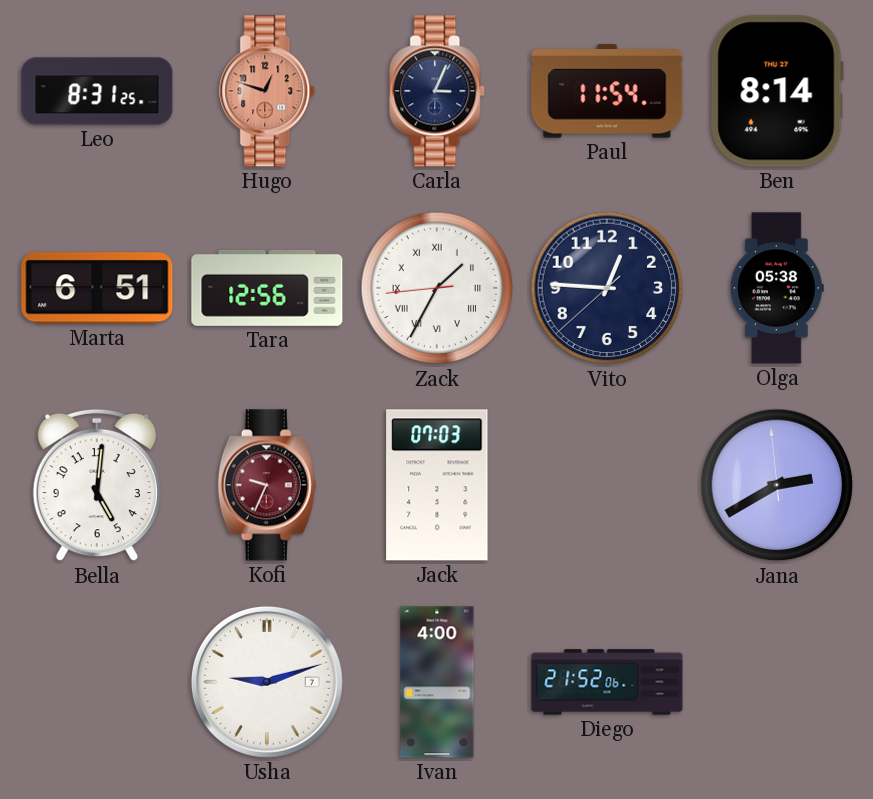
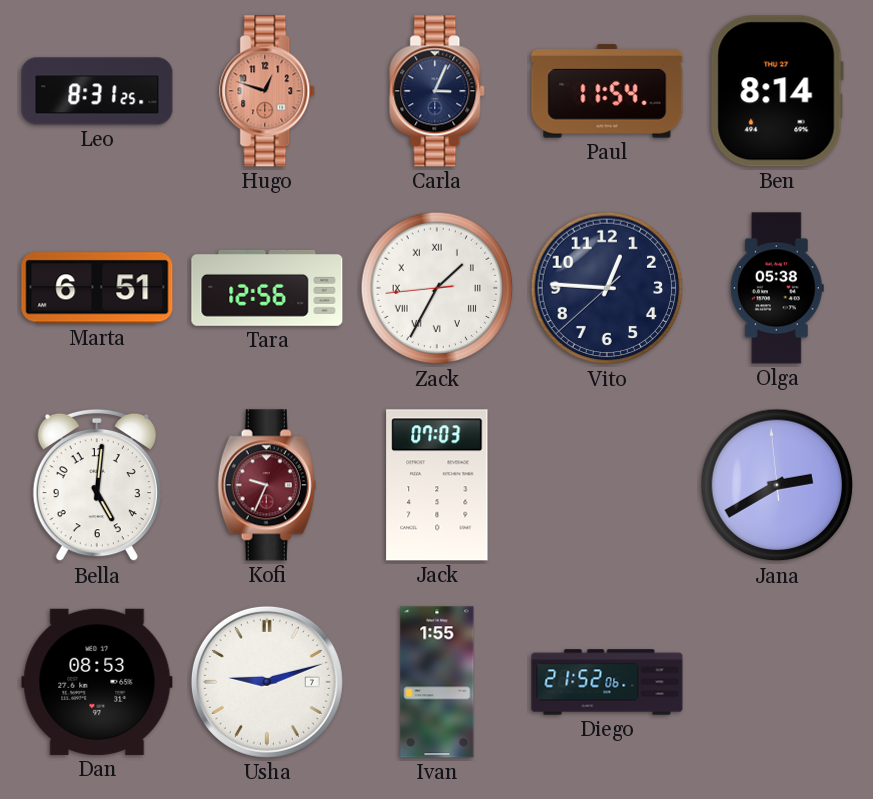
Dan: none -> 08:53
Ivan: 4:00 -> 1:55
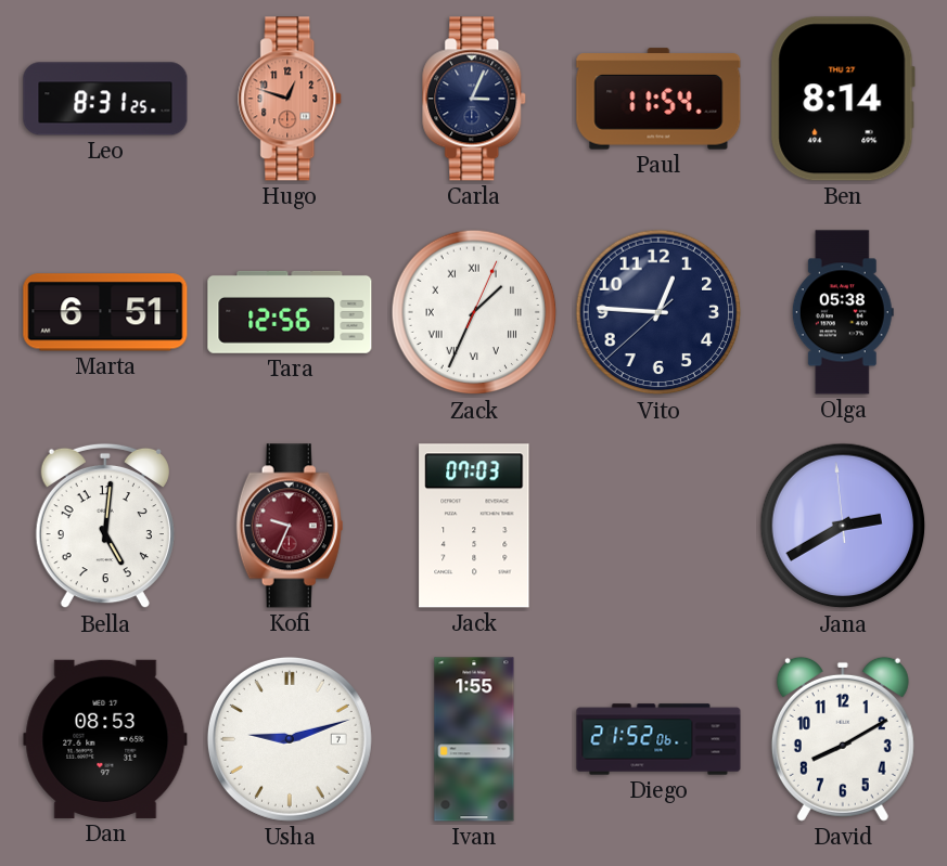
Zack: 1:34:44 -> 1:34:04
David: none -> 8:10
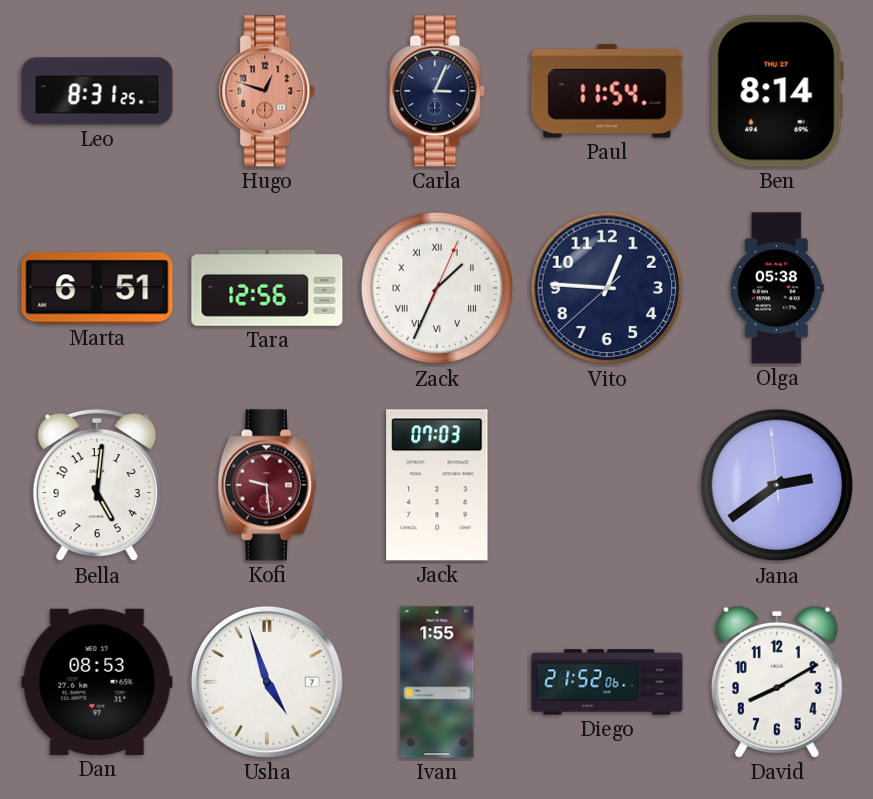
Kofi: 9:34 -> 9:29
Jana: 2:39 -> 2:38
Usha: 9:12 -> 4:57
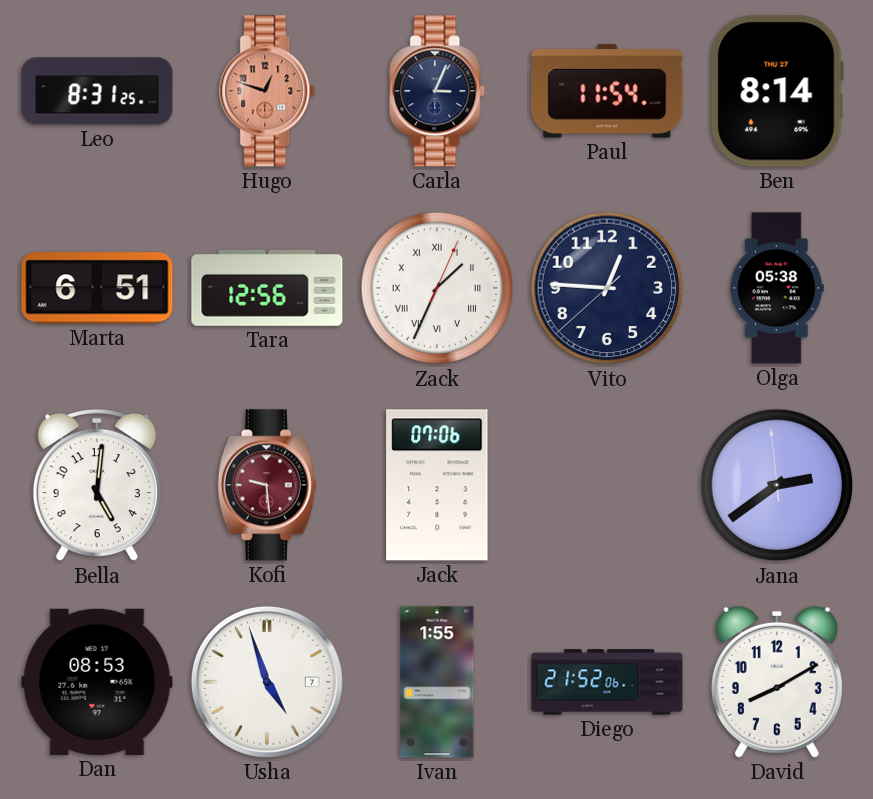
Jack: 07:03 -> 07:06
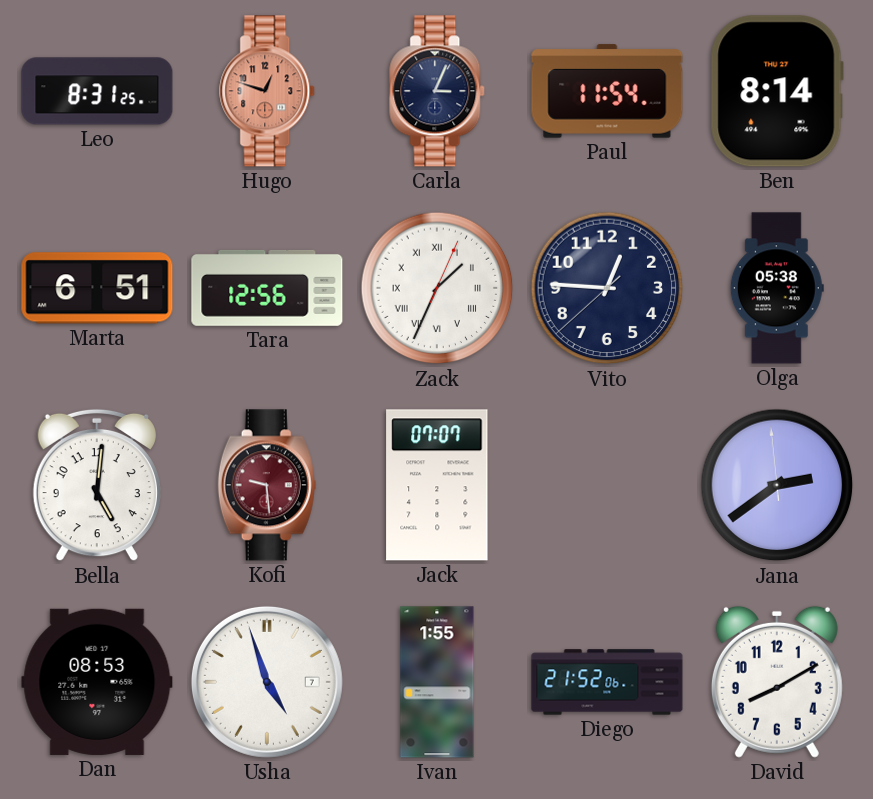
Jack: 07:06 -> 07:07
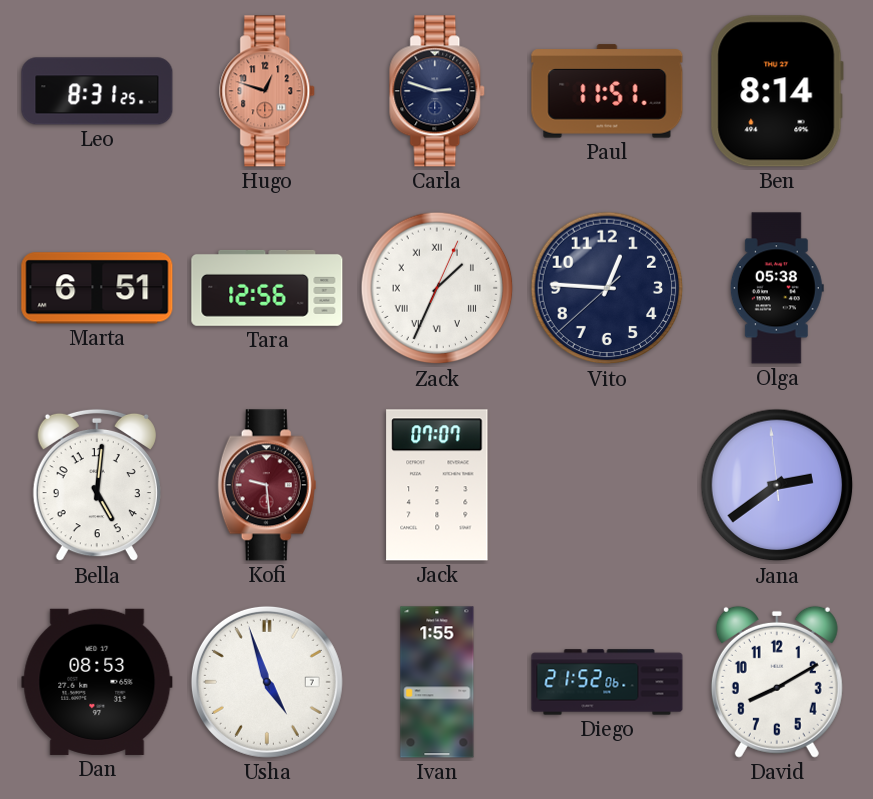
Carla: 3:04 -> 2:48
Paul: 11:54 -> 11:51
